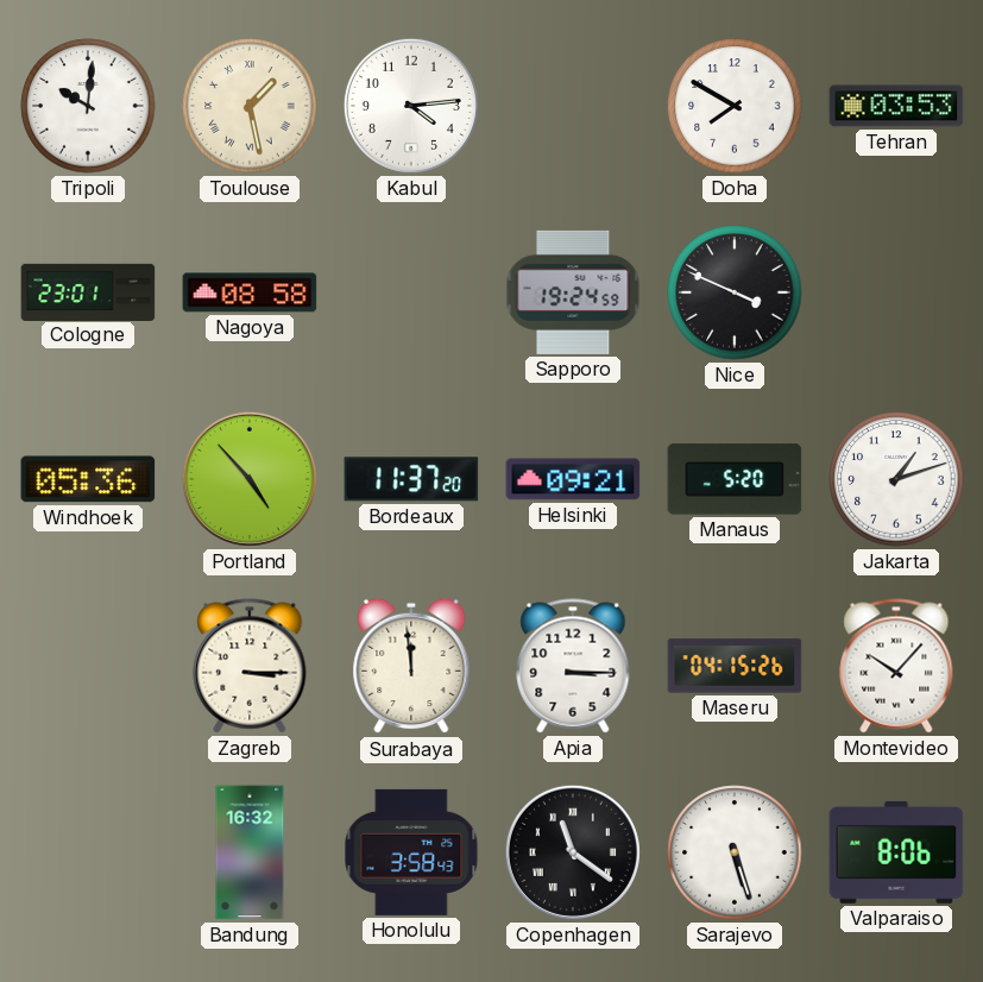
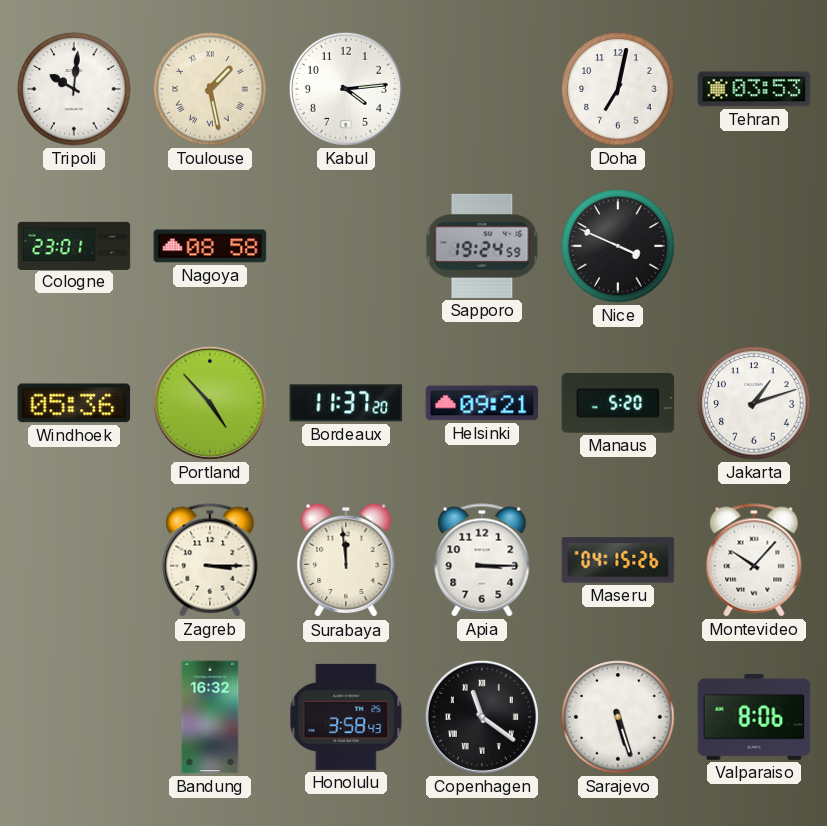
Doha: 7:50 -> 7:02
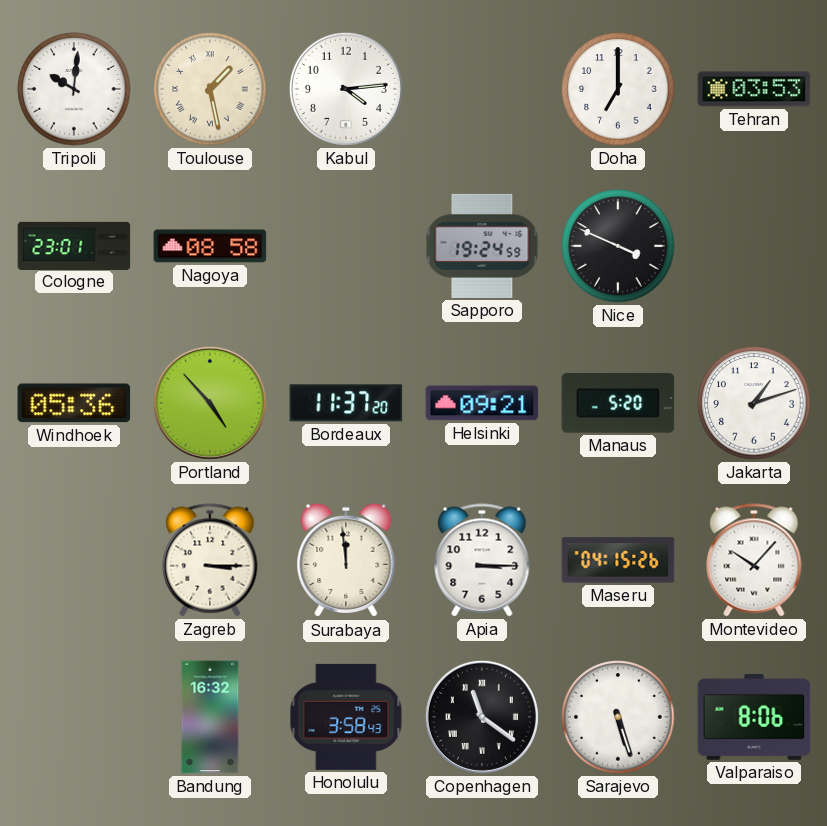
Doha: 7:02 -> 7:00
